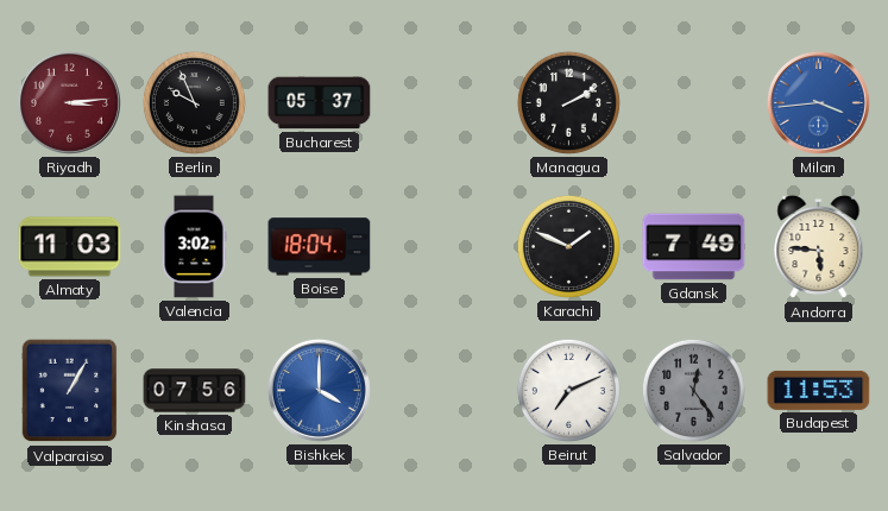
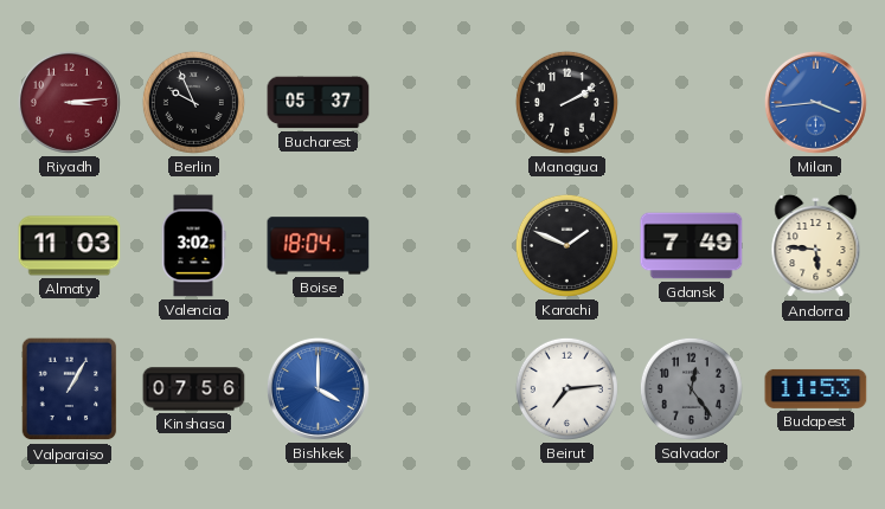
Beirut: 7:11 -> 7:14
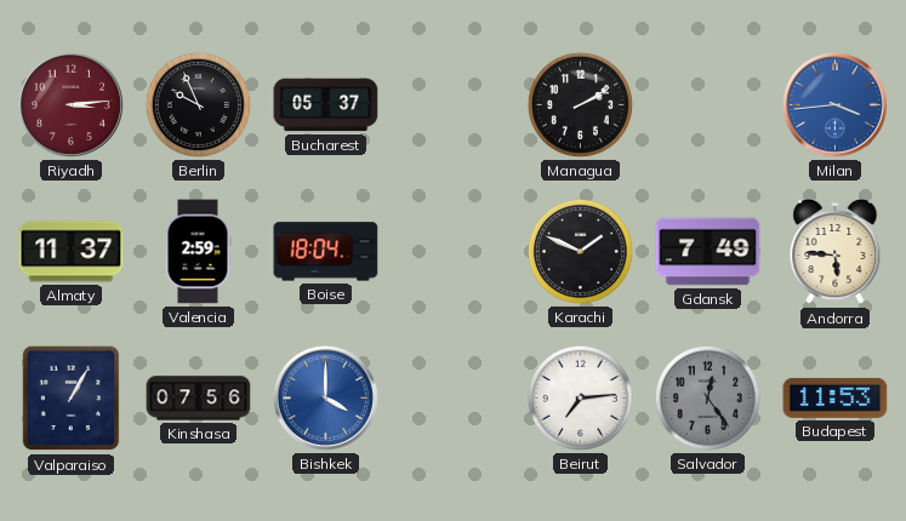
Almaty: 11:03 -> 11:37
Valencia: 3:02 -> 2:59
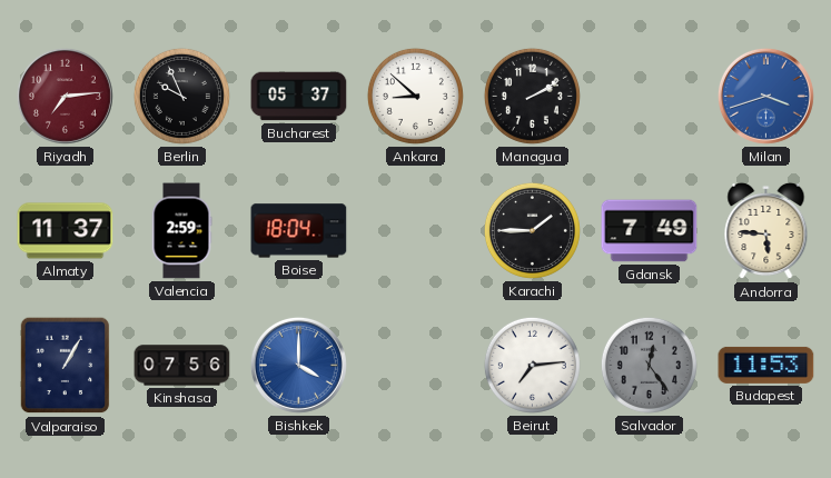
Riyadh: 3:14 -> 7:14
Ankara: none -> 8:52
Milan: 3:44 -> 3:42
Karachi: 1:49 -> 1:45
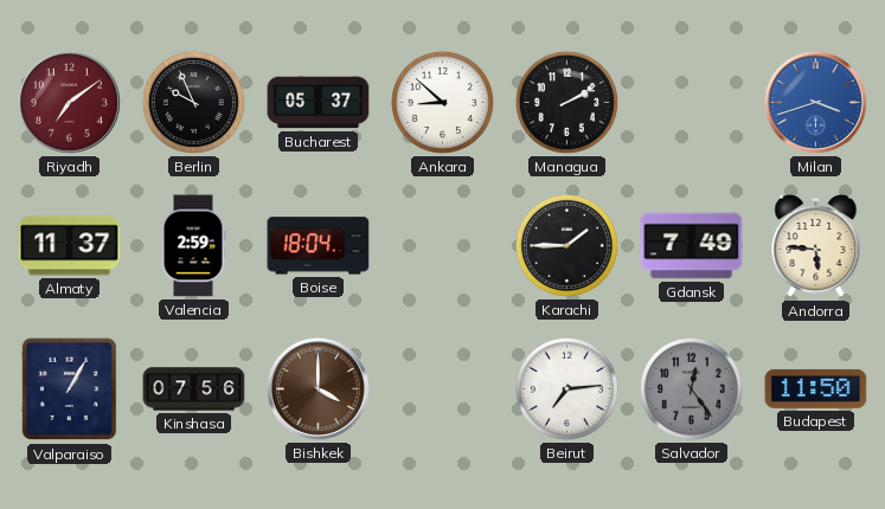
Riyadh: 7:14 -> 7:09
Bishkek dial: blue -> brown
Budapest: 11:53 -> 11:50
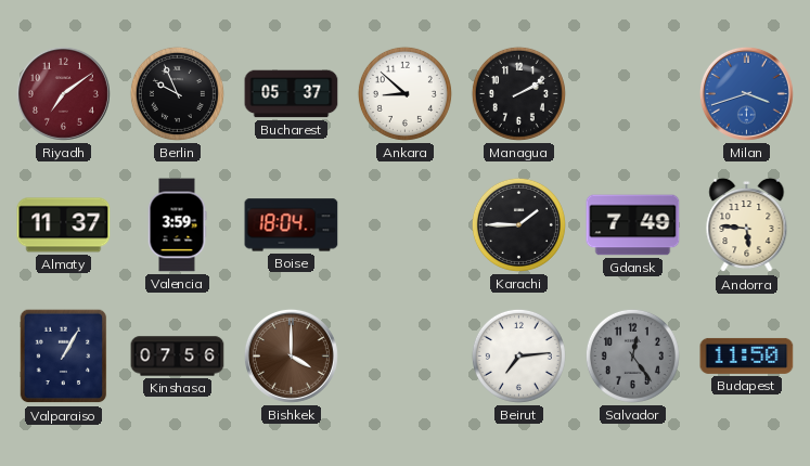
Valencia: 2:59 -> 3:59
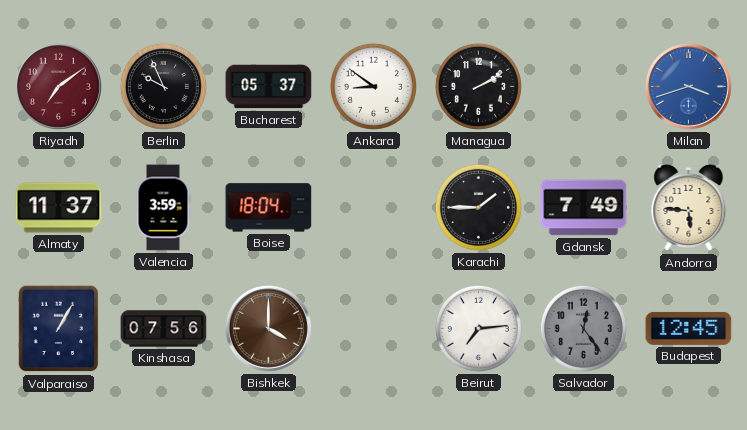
Ankara: 8:52 -> 8:51
Budapest: 11:50 -> 12:45
